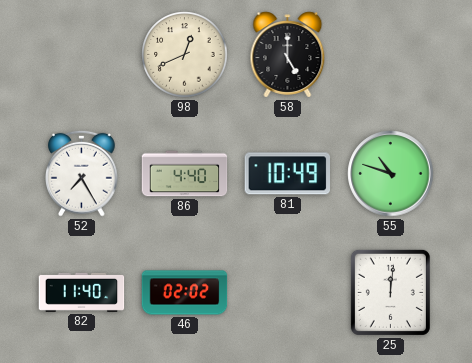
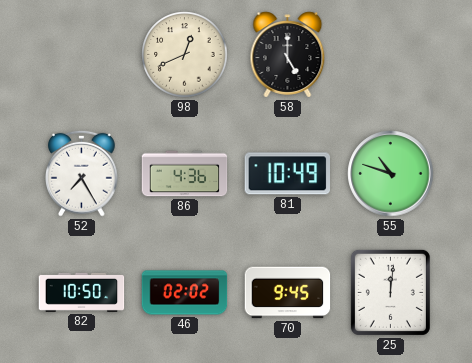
86: 4:40 -> 4:36
82: 11:40 -> 10:50
70: none -> 9:45
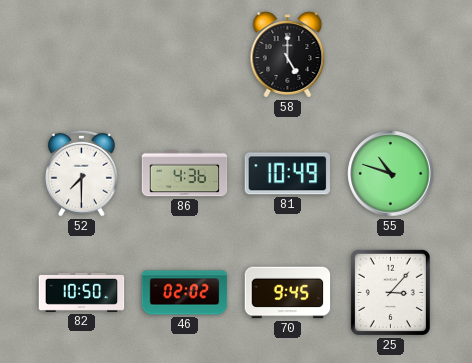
98: 12:41 -> none
52: 7:25 -> 7:30
25: 12:01 -> 3:07
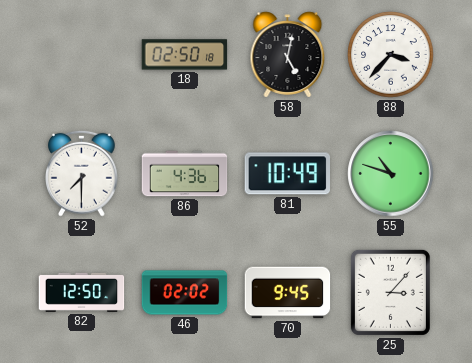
18: none -> 02:50
58: 5:00 -> 5:02
88: none -> 3:37
82: 10:50 -> 12:50
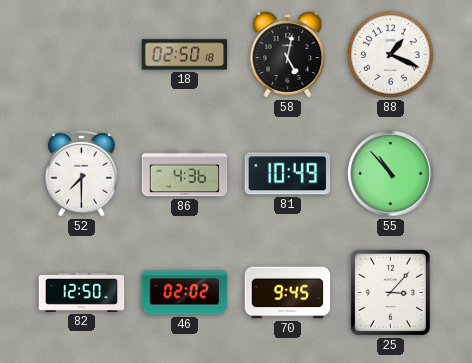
88: 3:37 -> 1:19
55: 10:48 -> 10:53
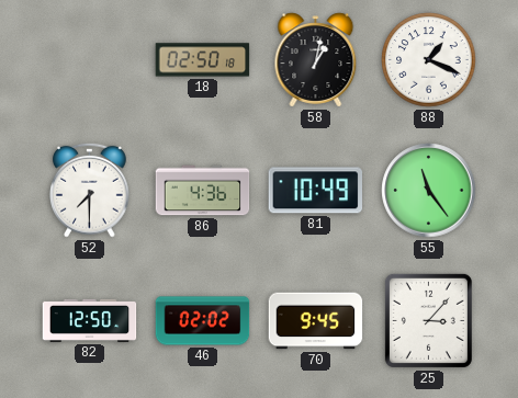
58: 5:02 -> 1:02
55: 10:53 -> 11:24
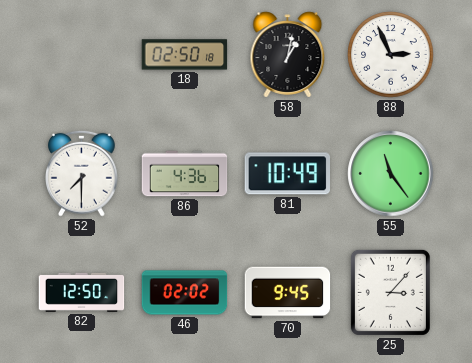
88: 1:19 -> 2:56
